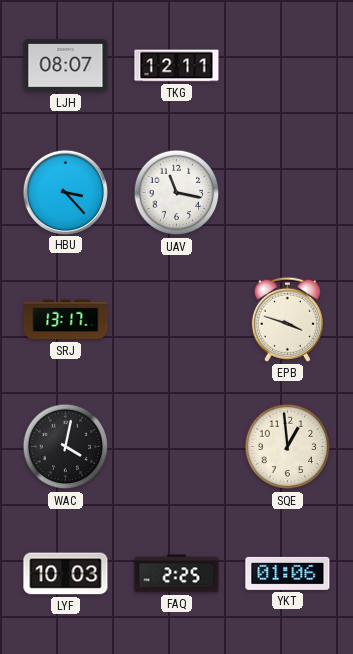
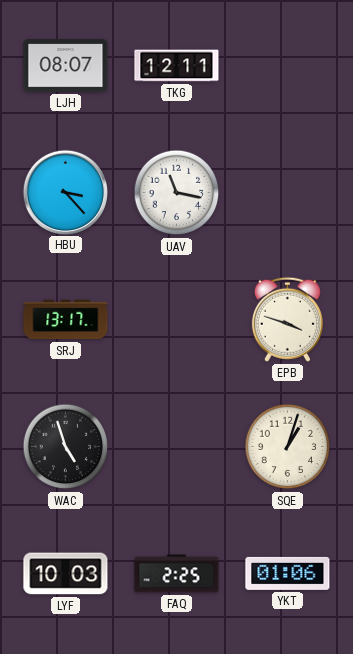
WAC: 4:02 -> 4:57
SQE: 12:59 -> 1:03
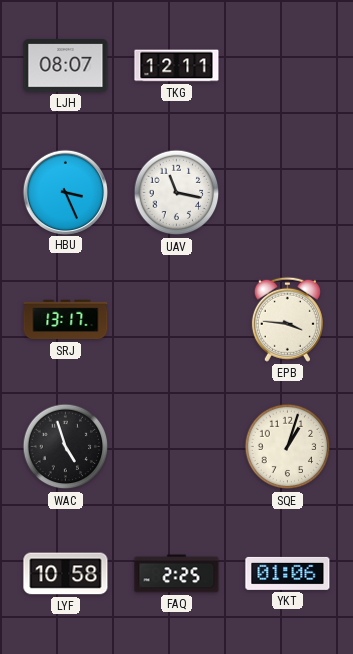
HBU: 3:23 -> 3:26
EPB: 3:48 -> 3:46
LYF: 10:03 -> 10:58
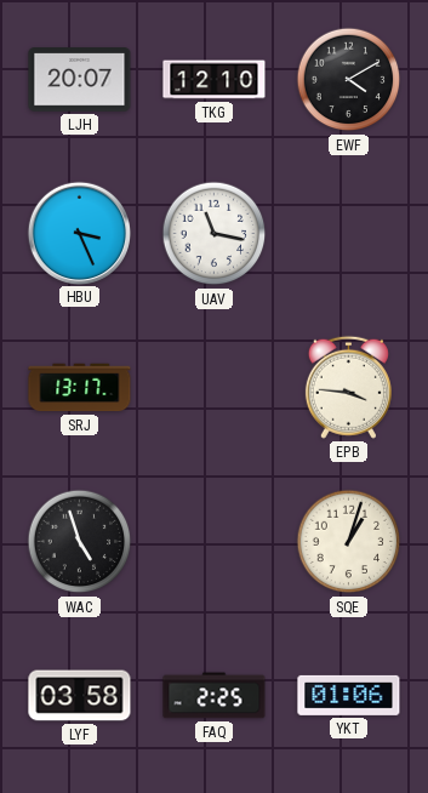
LJH: 08:07 -> 20:07
TKG: 12:11 -> 12:10
EWF: none -> 4:10
LYF: 10:58 -> 03:58
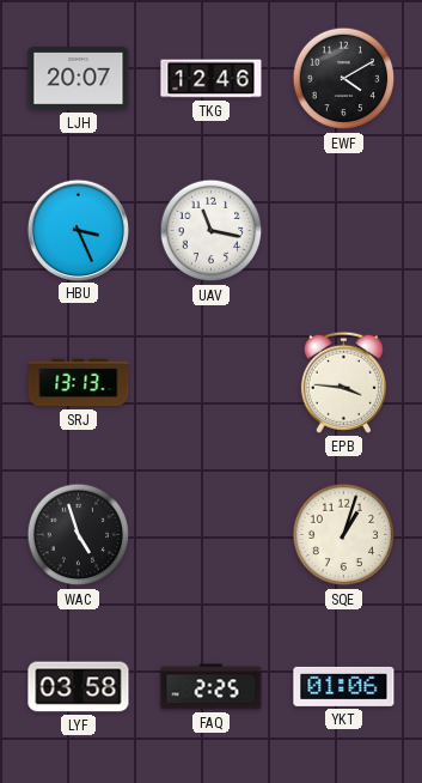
TKG: 12:10 -> 12:46
SRJ: 13:17 -> 13:13
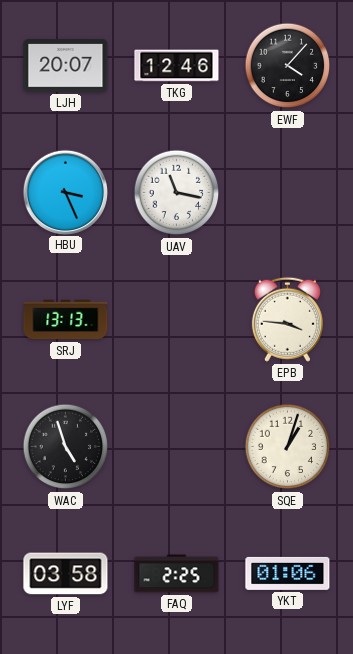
EWF: 4:10 -> 4:07
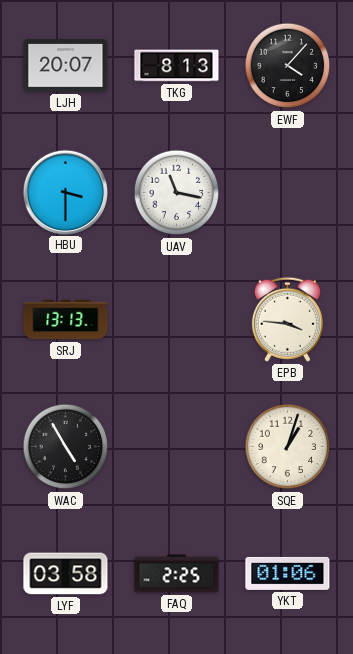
TKG: 12:46 -> 8:13
HBU: 3:26 -> 3:30
WAC: 4:57 -> 4:55
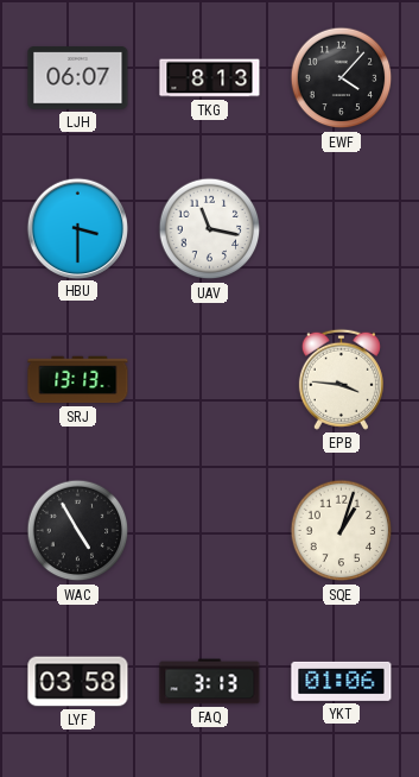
LJH: 20:07 -> 06:07
FAQ: 2:25 -> 3:13
